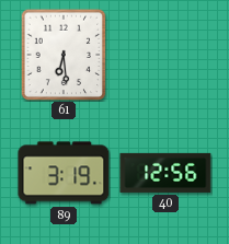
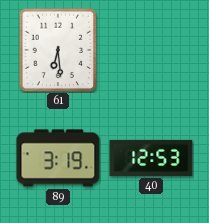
40: 12:56 -> 12:53
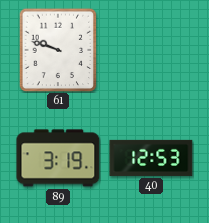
61: 6:29 -> 9:48
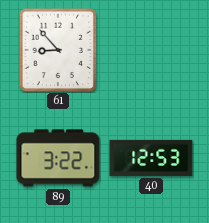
61: 9:48 -> 8:53
89: 3:19 -> 3:22
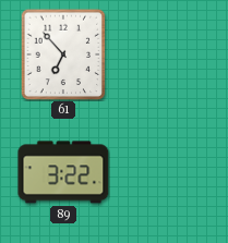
61: 8:53 -> 6:53
40: 12:53 -> none
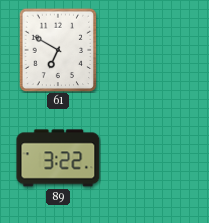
61: 6:53 -> 6:50
